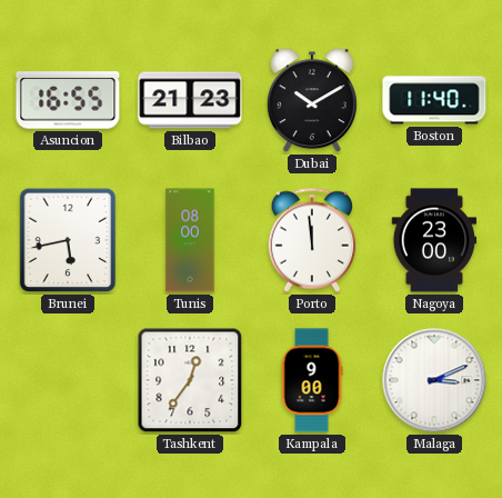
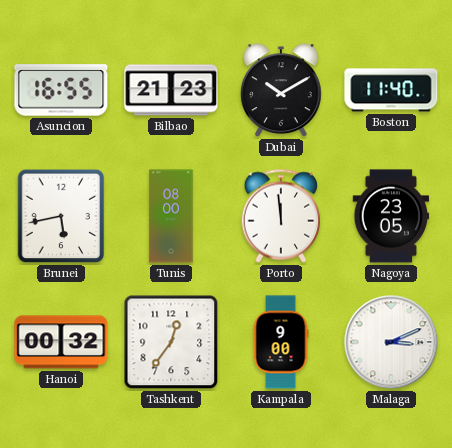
Nagoya: 23:00 -> 23:05
Hanoi: none -> 00:32
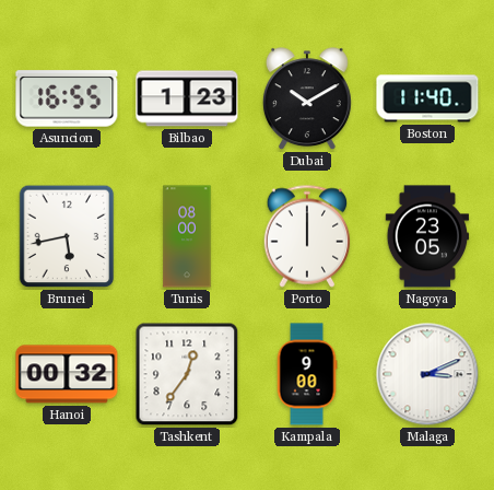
Bilbao: 21:23 -> 1:23
Porto: 11:59 -> 12:00
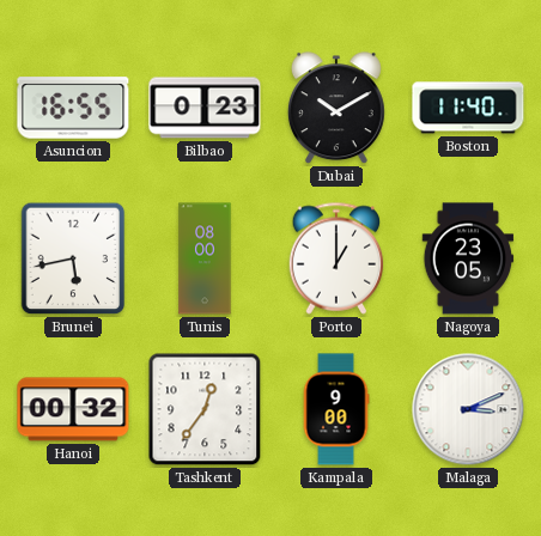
Bilbao: 1:23 -> 0:23
Porto: 12:00 -> 1:00
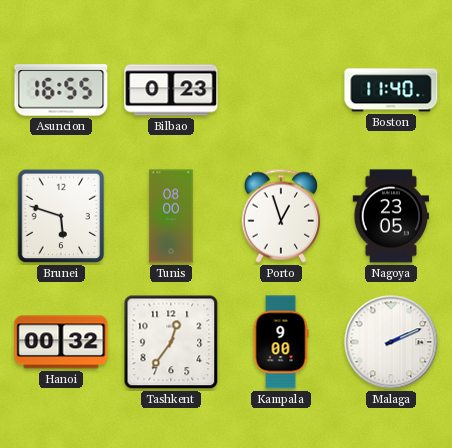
Dubai: 10:10 -> none
Brunei: 5:43 -> 5:48
Porto: 1:00 -> 12:57
Malaga: 3:11 -> 2:11
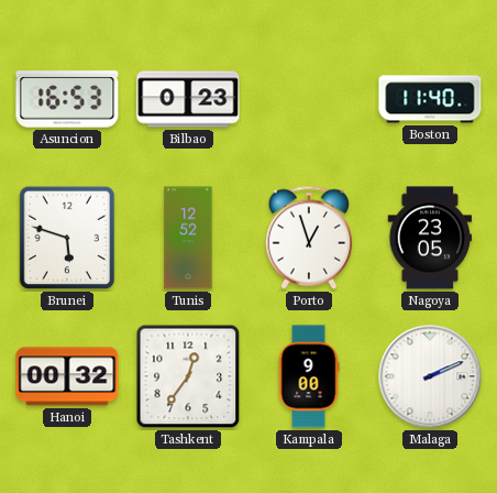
Asuncion: 16:55 -> 16:53
Tunis: 08:00 -> 12:52
